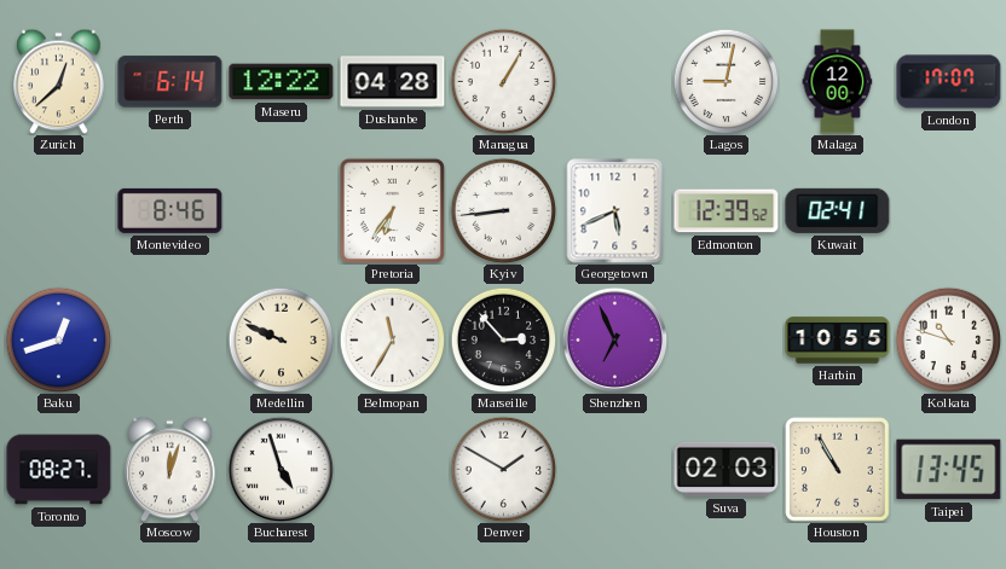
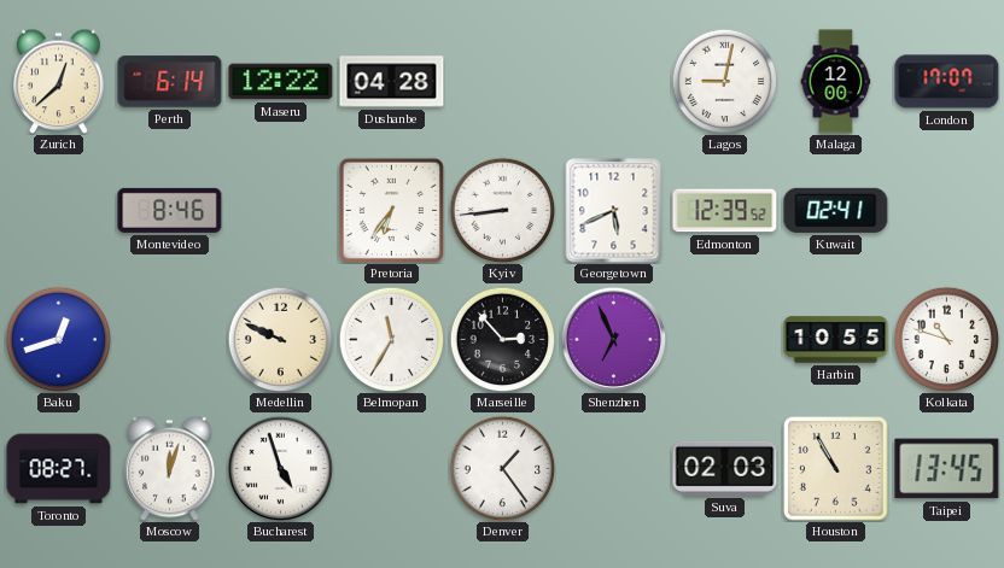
Managua: 1:05 -> none
Denver: 1:50 -> 1:24
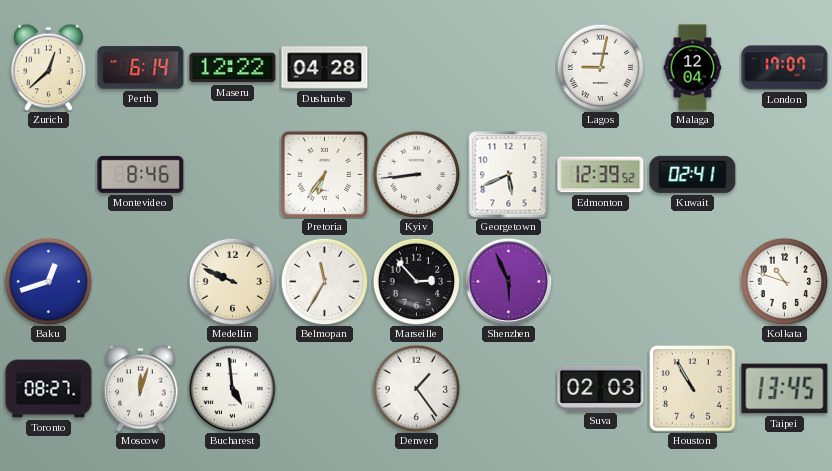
Malaga: 12:00 -> 12:04
Shenzhen: 6:56 -> 5:56
Harbin: 10:55 -> none
Bucharest: 4:57 -> 4:59
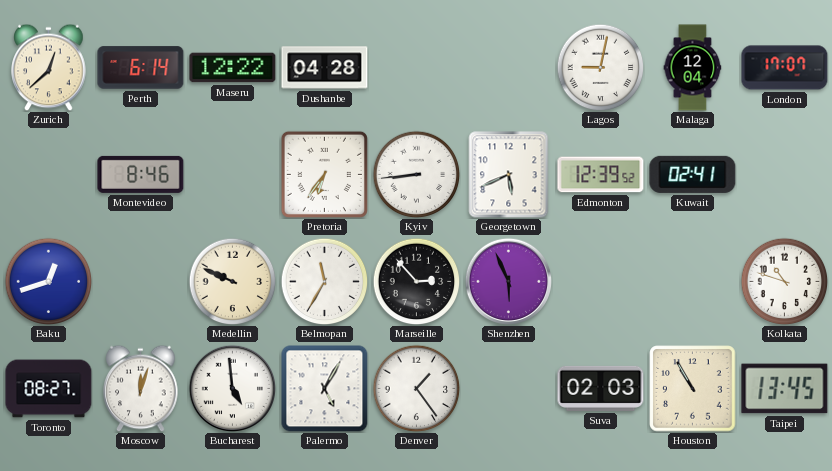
Palermo: none -> 5:05
